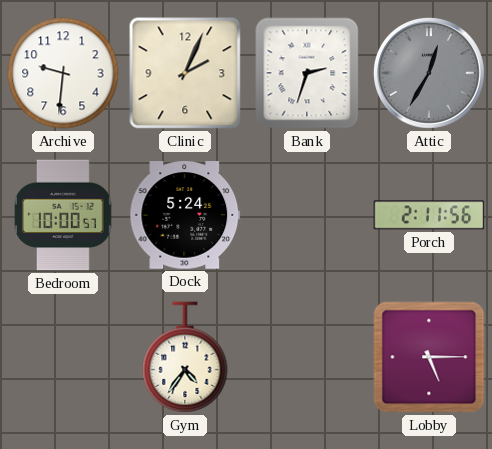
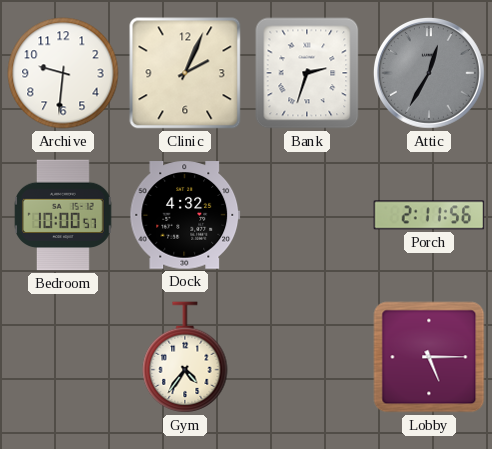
Dock: 5:24 -> 4:32
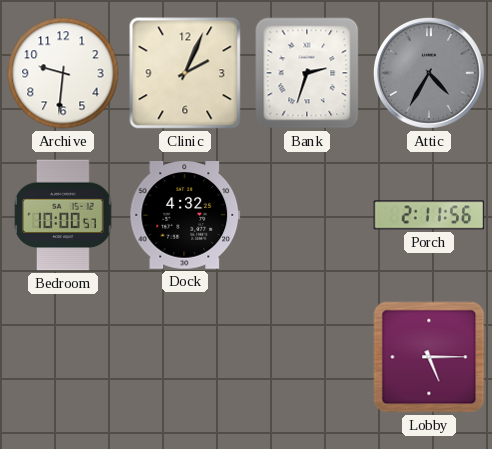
Attic: 12:35 -> 4:35
Gym: 4:36 -> none
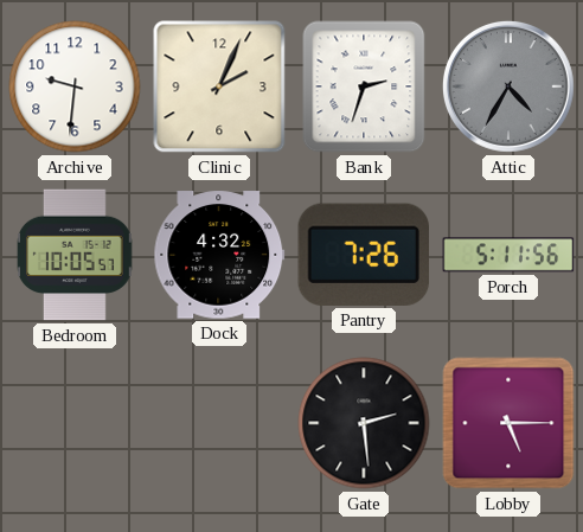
Bedroom: 10:00 -> 10:05
Pantry: none -> 7:26
Porch: 2:11 -> 5:11
Gate: none -> 2:29
